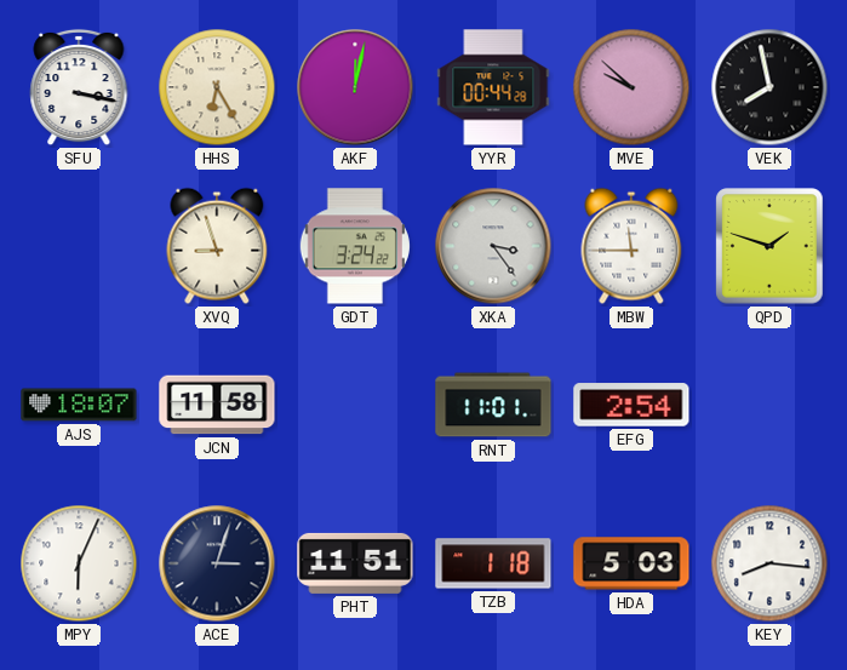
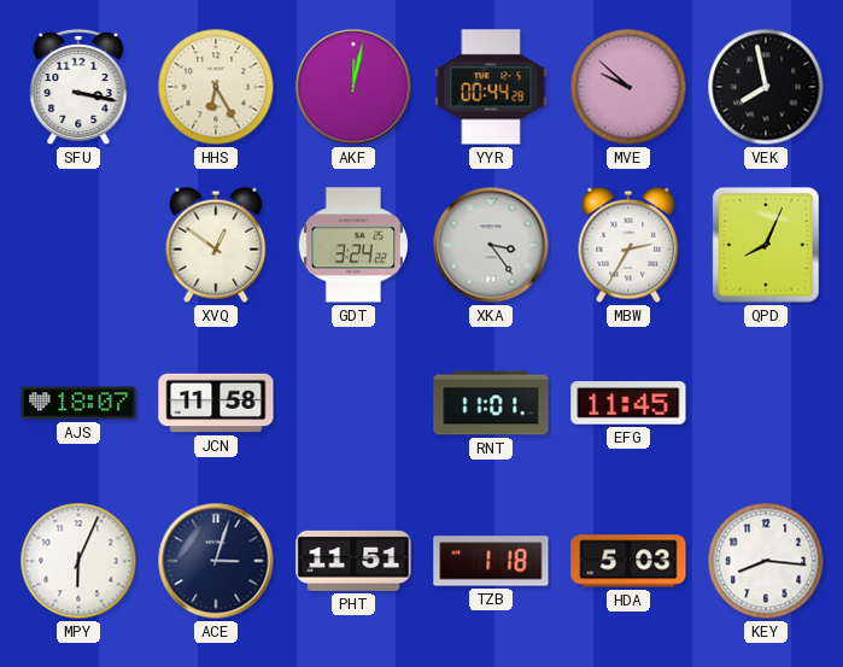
XVQ: 8:57 -> 12:51
MBW: 11:45 -> 2:35
QPD: 1:48 -> 8:04
EFG: 2:54 -> 11:45
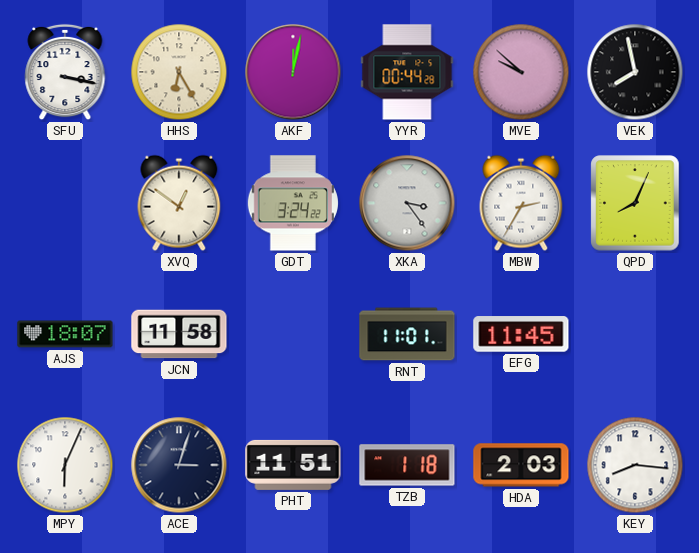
HDA: 5:03 -> 2:03
